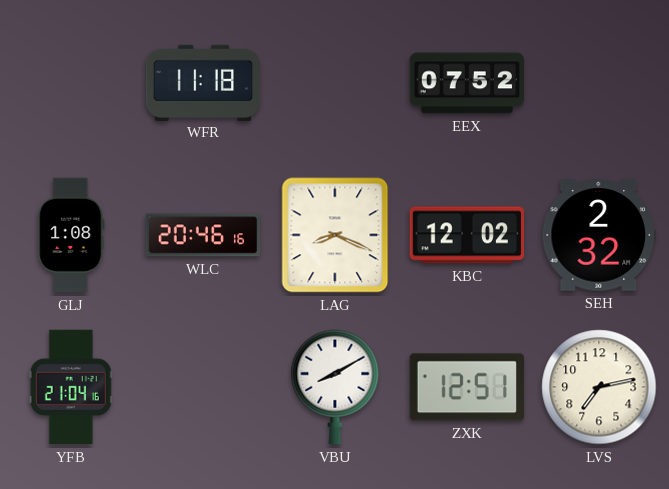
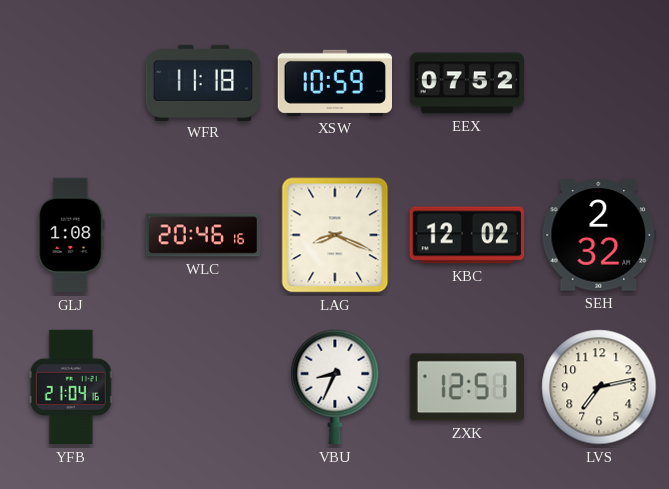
XSW: none -> 10:59
VBU: 8:10 -> 8:34
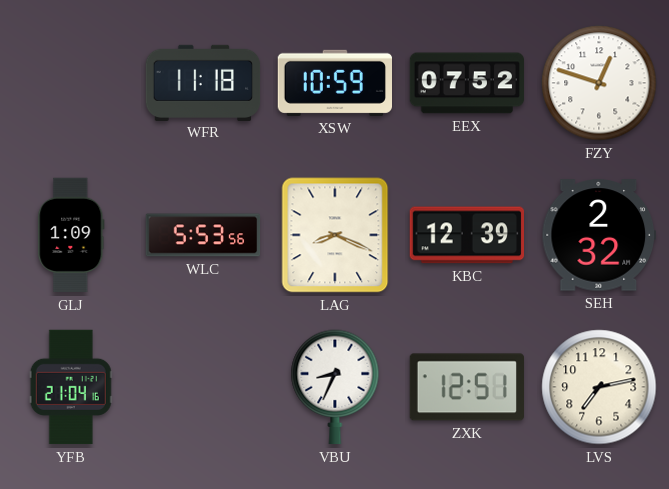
FZY: none -> 12:48
GLJ: 1:08 -> 1:09
WLC: 20:46 -> 5:53
KBC: 12:02 -> 12:39
